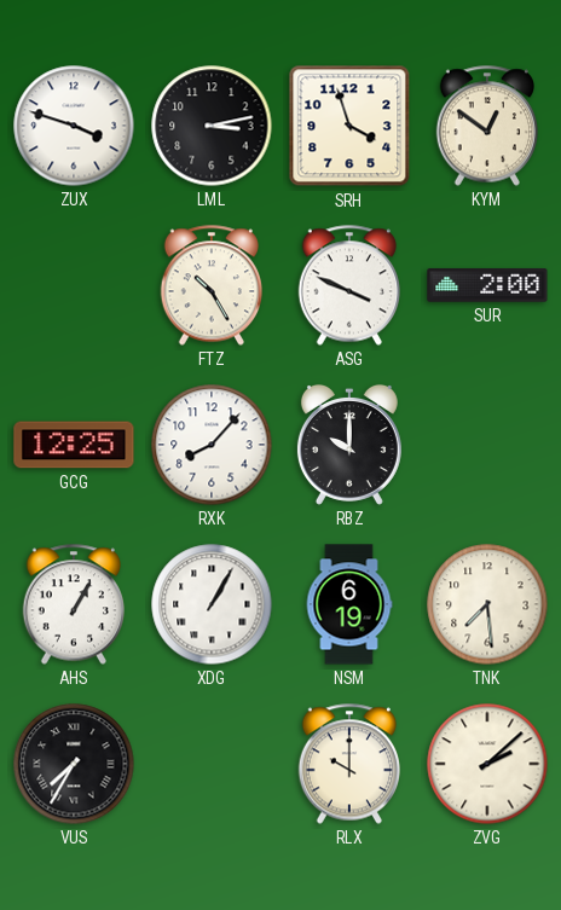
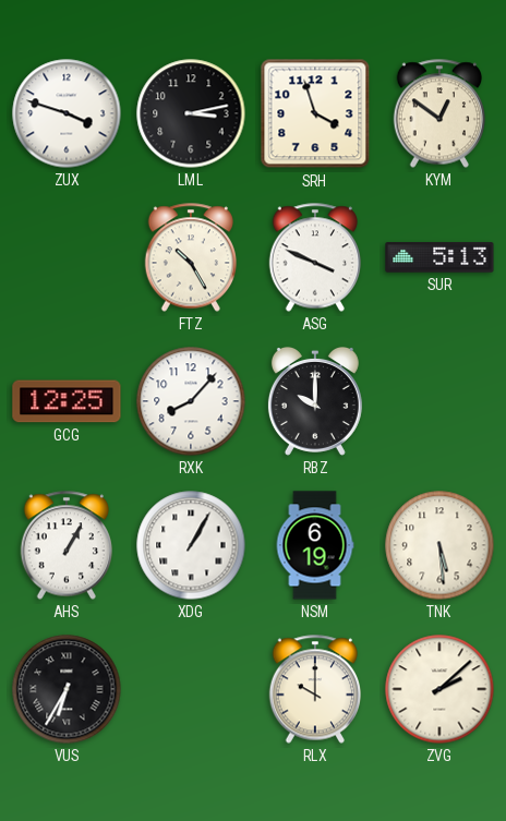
SUR: 2:00 -> 5:13
TNK: 7:29 -> 5:29
VUS: 7:35 -> 6:35
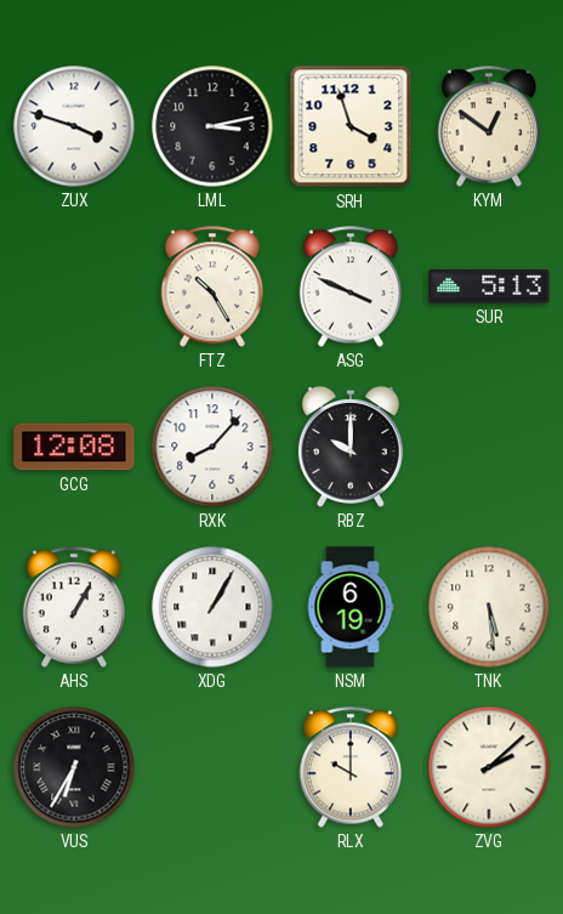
GCG: 12:25 -> 12:08
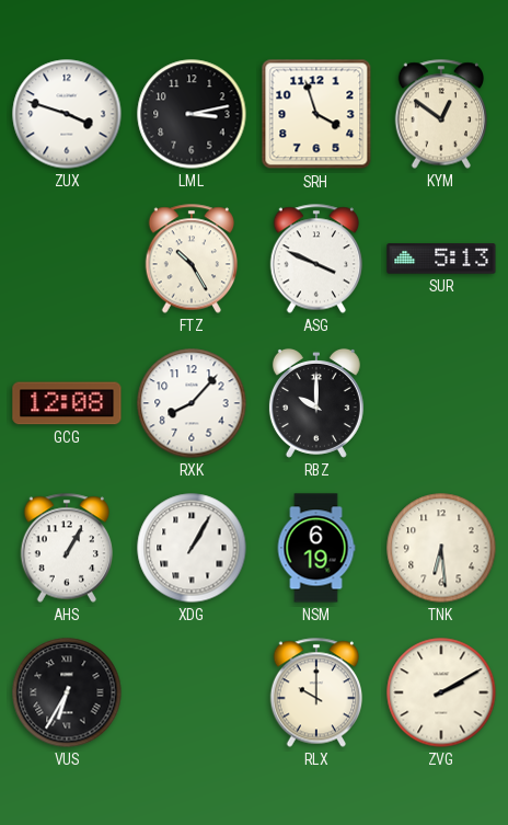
TNK: 5:29 -> 6:29
ZVG: 2:08 -> 2:10
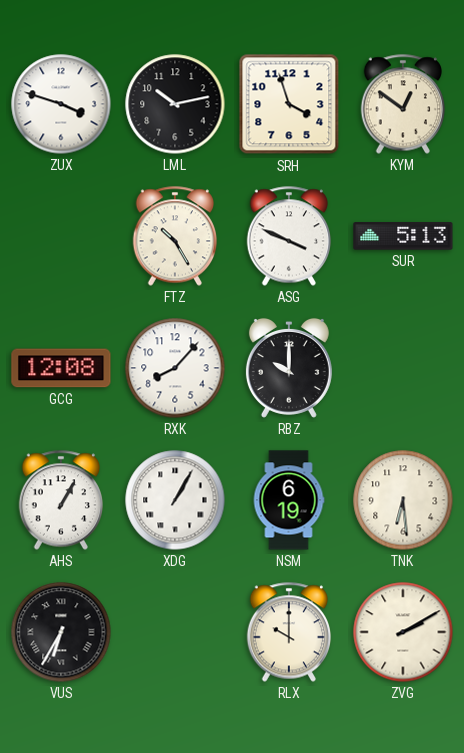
LML: 3:13 -> 10:13
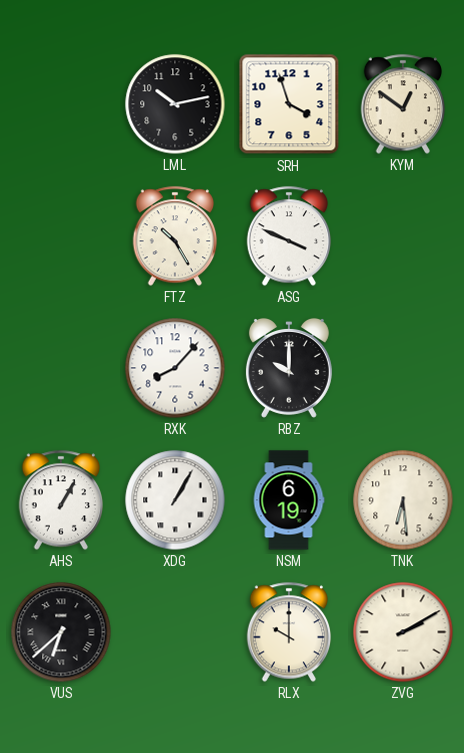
ZUX: 3:48 -> none
SUR: 5:13 -> none
GCG: 12:08 -> none
VUS: 6:35 -> 6:38
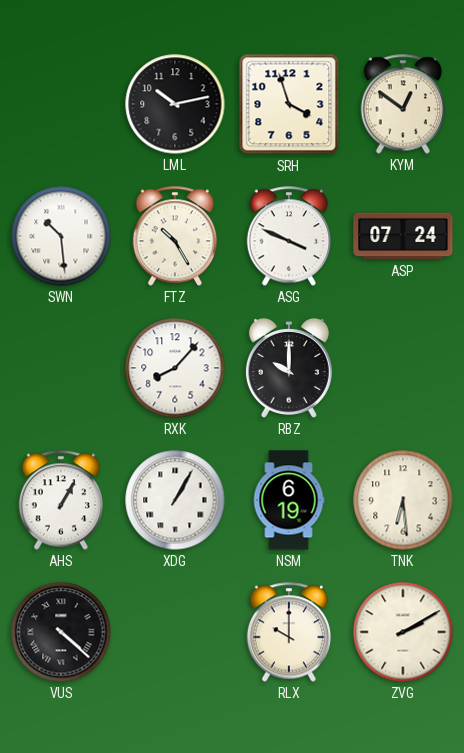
SWN: none -> 10:29
ASP: none -> 07:24
VUS: 6:38 -> 4:22
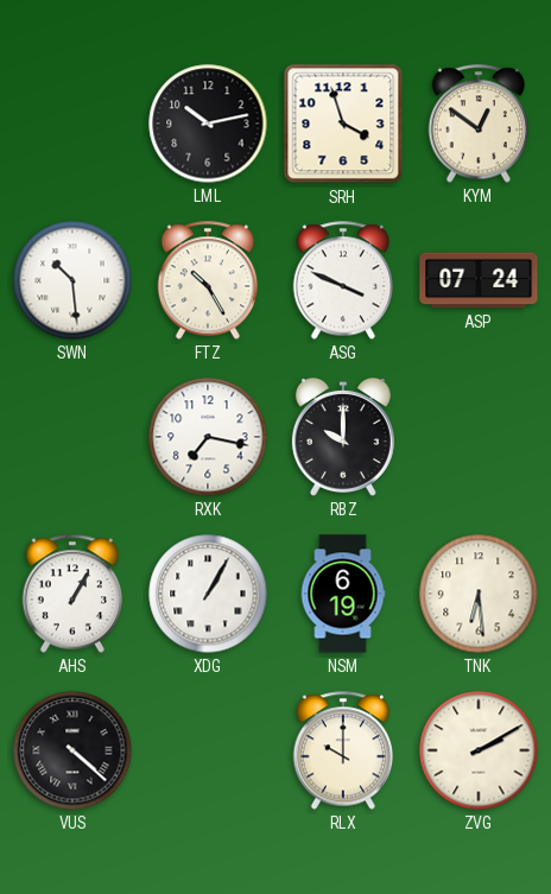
RXK: 8:07 -> 7:17
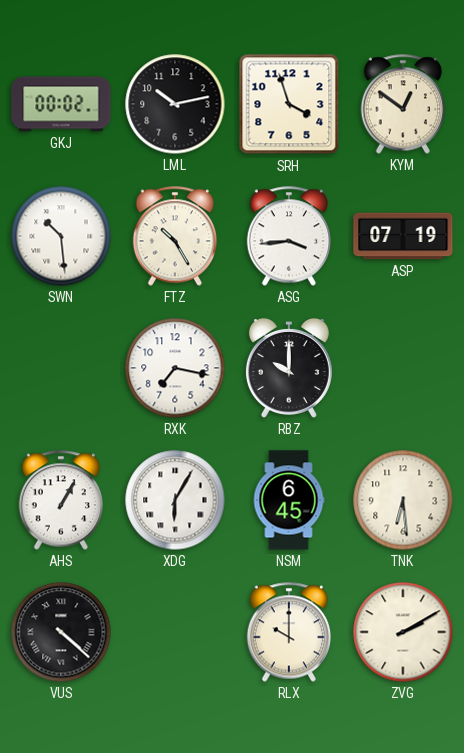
GKJ: none -> 00:02
ASG: 3:49 -> 3:44
ASP: 07:24 -> 07:19
XDG: 1:05 -> 6:05
NSM: 6:19 -> 6:45
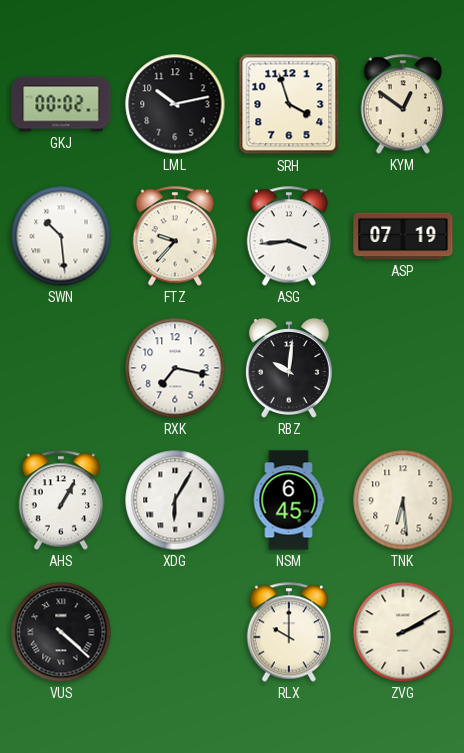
FTZ: 10:25 -> 9:37
RBZ: 10:00 -> 10:01
